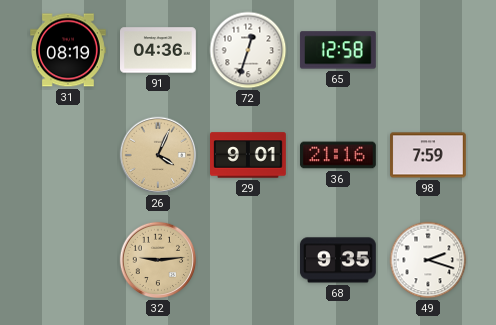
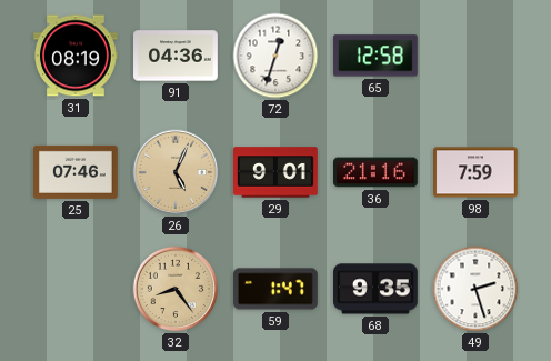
25: none -> 07:46
26: 4:04 -> 5:04
32: 9:14 -> 8:24
59: none -> 1:47
49: 2:18 -> 2:27
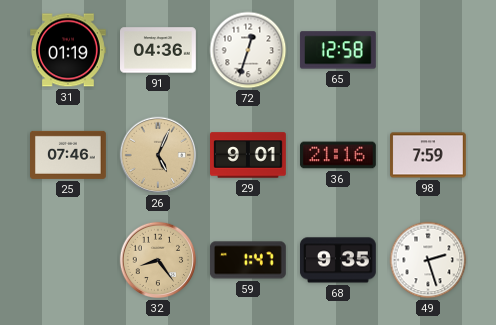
31: 08:19 -> 01:19
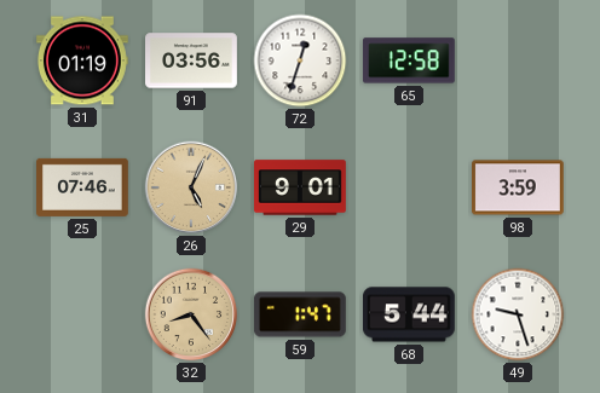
91: 04:36 -> 03:56
36: 21:16 -> none
98: 7:59 -> 3:59
68: 9:35 -> 5:44
49: 2:27 -> 9:27
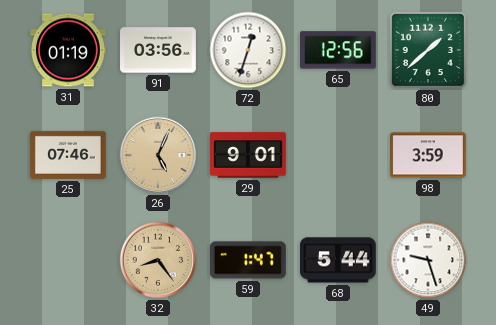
65: 12:58 -> 12:56
80: none -> 1:38
